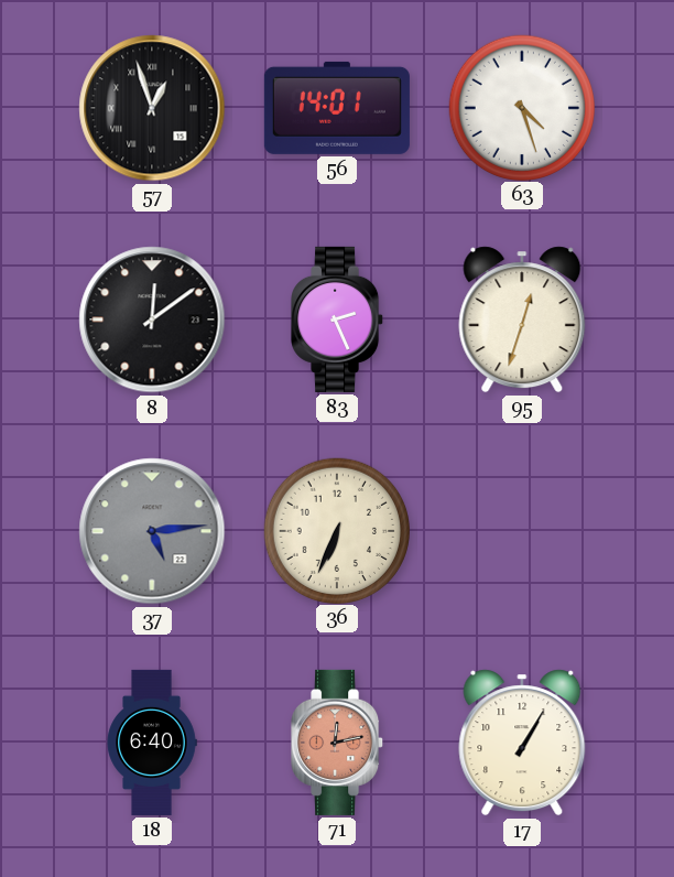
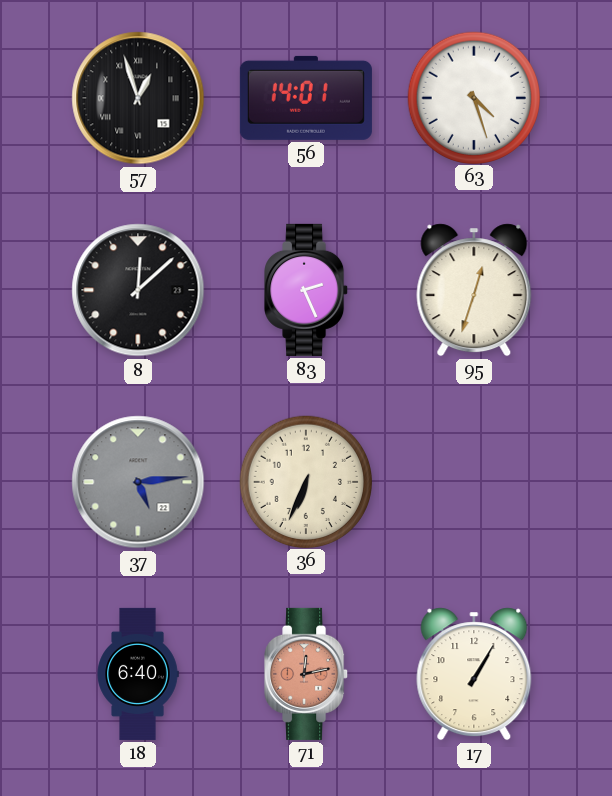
8: 12:09 -> 12:08
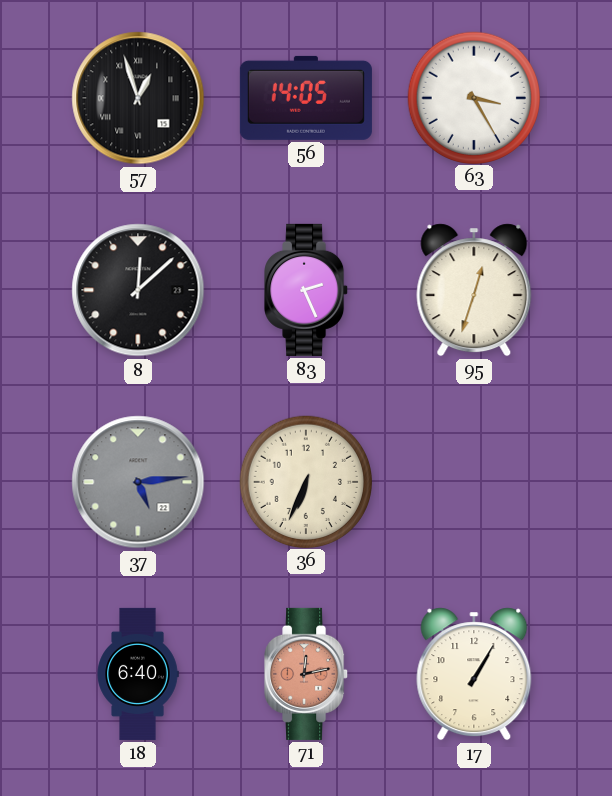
56: 14:01 -> 14:05
63: 4:27 -> 3:25
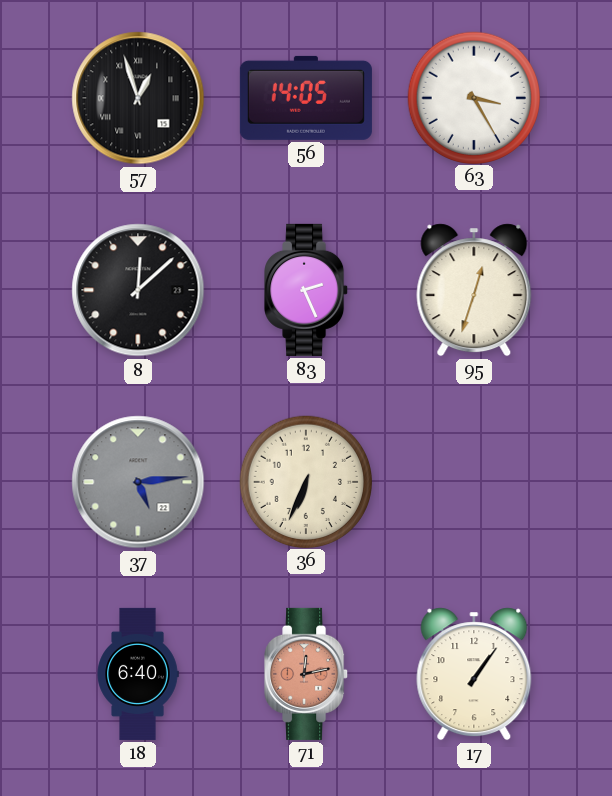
17: 1:05 -> 1:06
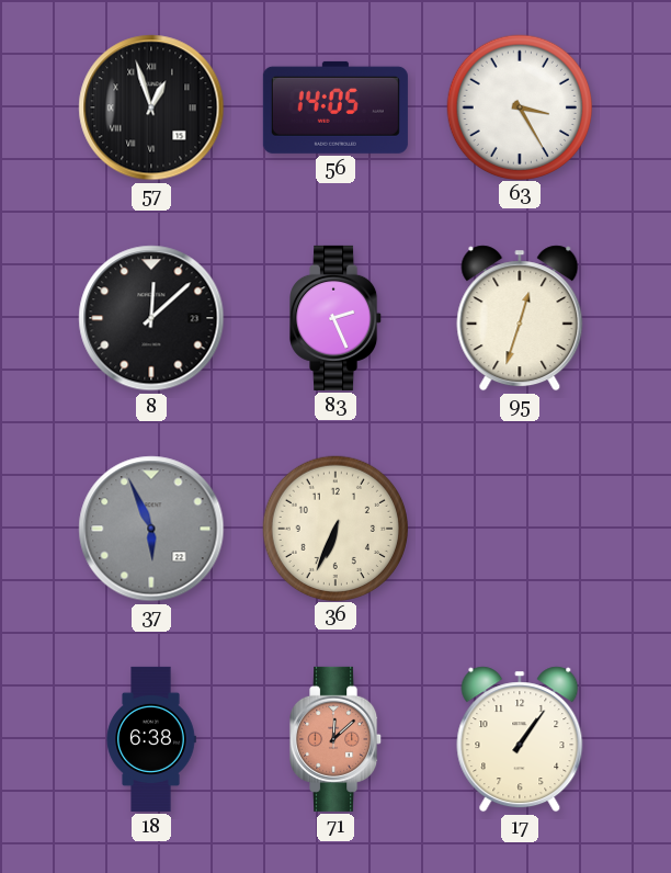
37: 5:14 -> 5:56
18: 6:40 -> 6:38
71: 12:13 -> 12:08
